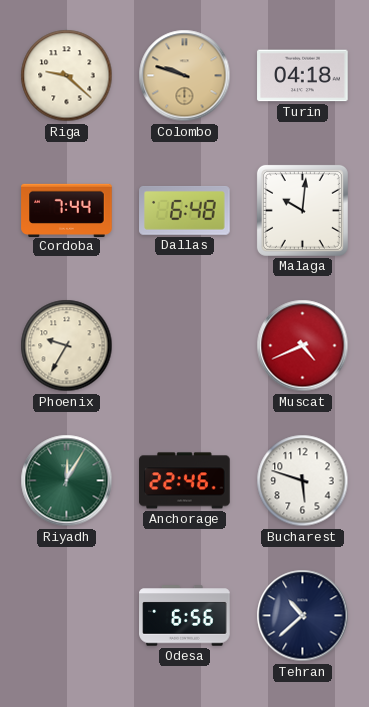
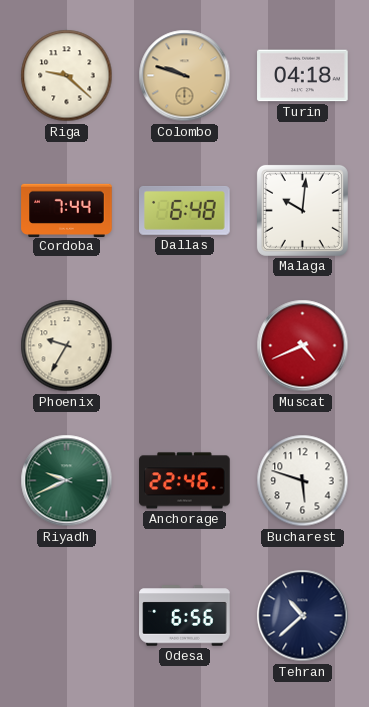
Riyadh: 12:05 -> 9:41
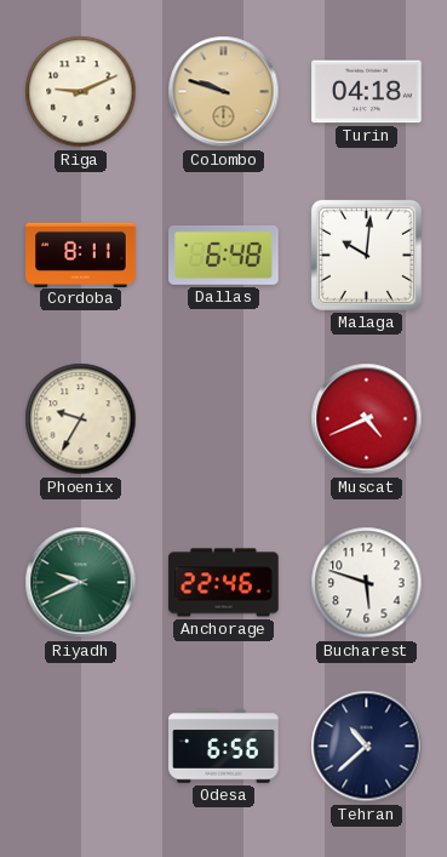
Riga: 9:22 -> 9:11
Cordoba: 7:44 -> 8:11
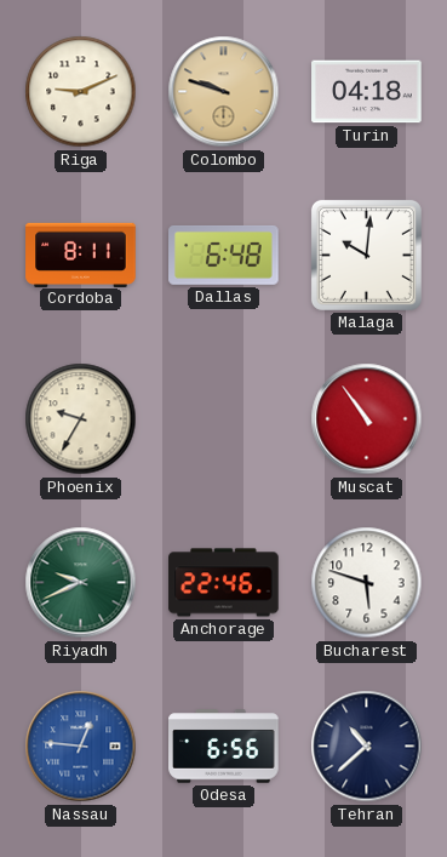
Muscat: 4:41 -> 10:54
Nassau: none -> 12:46
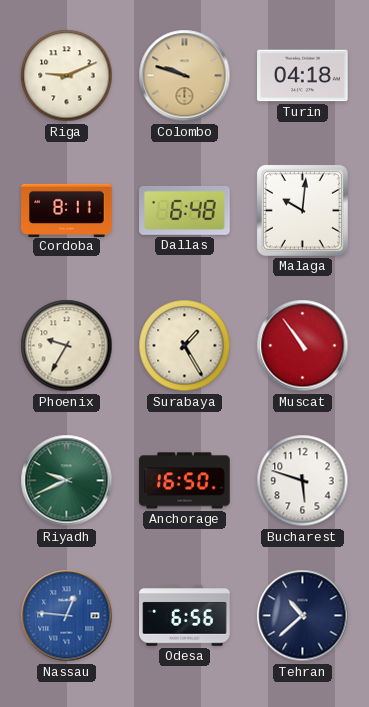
Surabaya: none -> 1:25
Anchorage: 22:46 -> 16:50
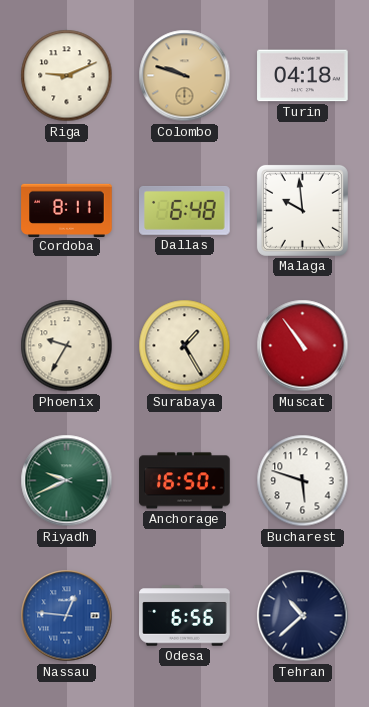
Malaga: 10:01 -> 9:59
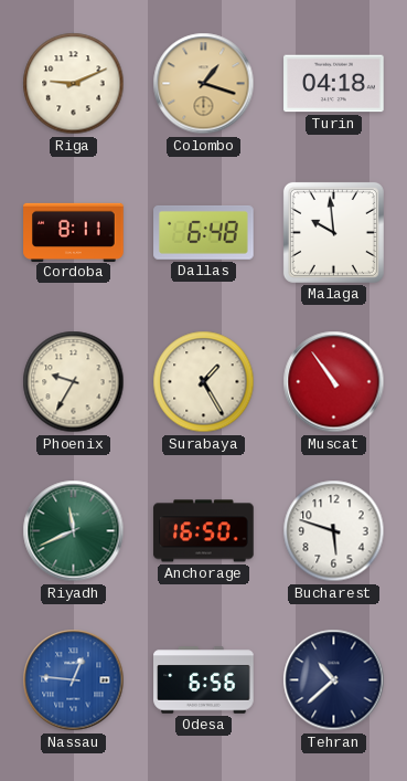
Colombo: 9:48 -> 1:18
Riyadh: 9:41 -> 11:41
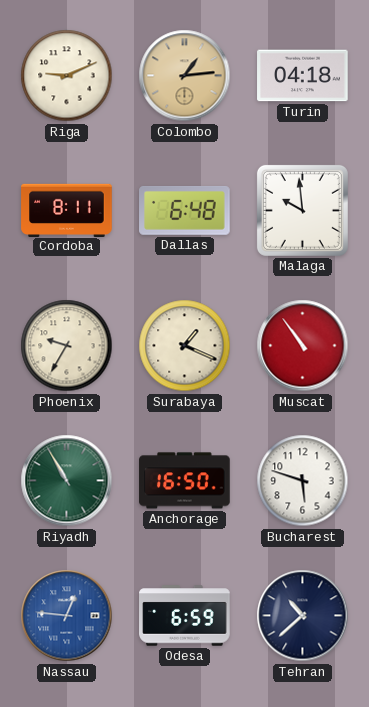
Colombo: 1:18 -> 1:14
Surabaya: 1:25 -> 1:19
Riyadh: 11:41 -> 10:55
Odesa: 6:56 -> 6:59
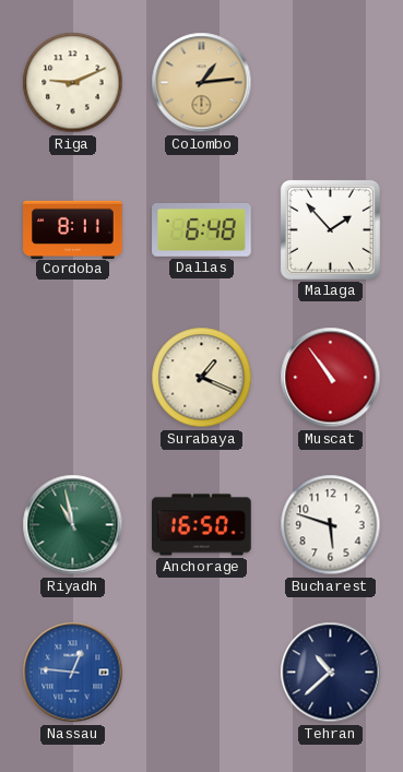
Turin: 04:18 -> none
Malaga: 9:59 -> 1:53
Phoenix: 9:35 -> none
Riyadh: 10:55 -> 10:58
Odesa: 6:59 -> none
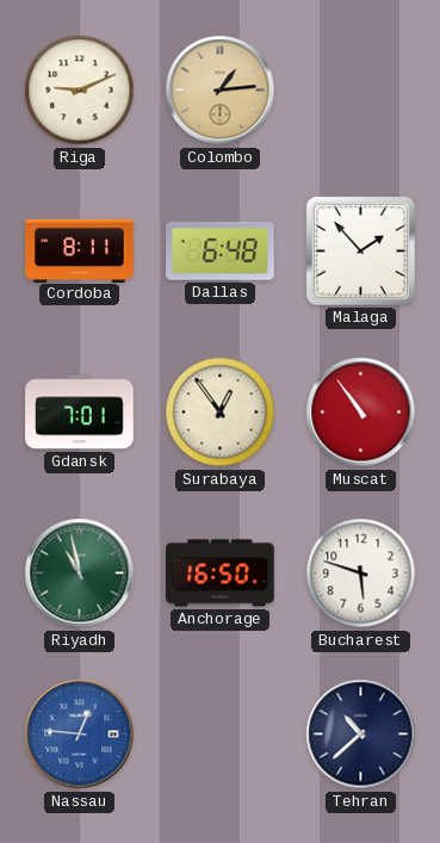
Gdansk: none -> 7:01
Surabaya: 1:19 -> 12:54
